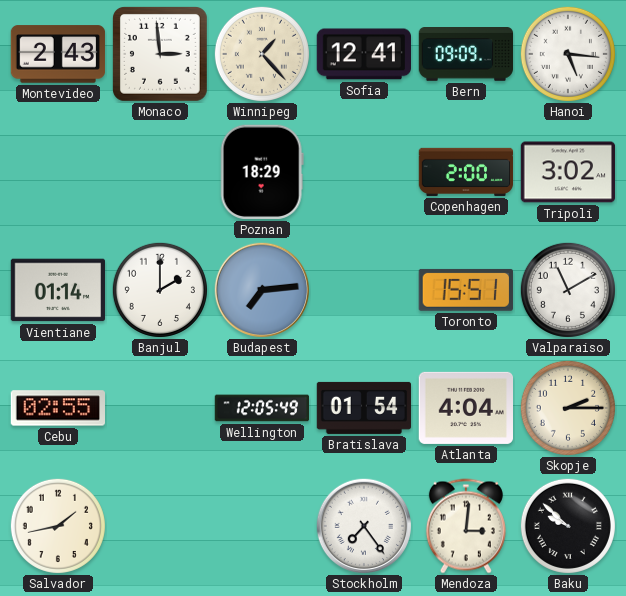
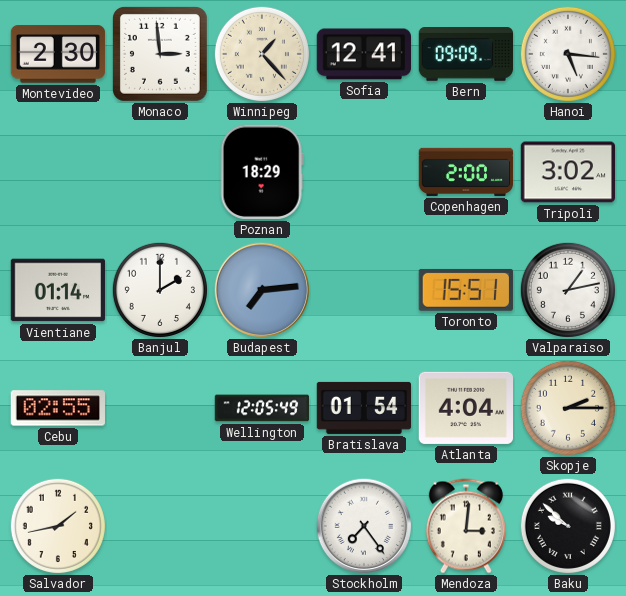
Montevideo: 2:43 -> 2:30
Valparaiso: 11:10 -> 1:13
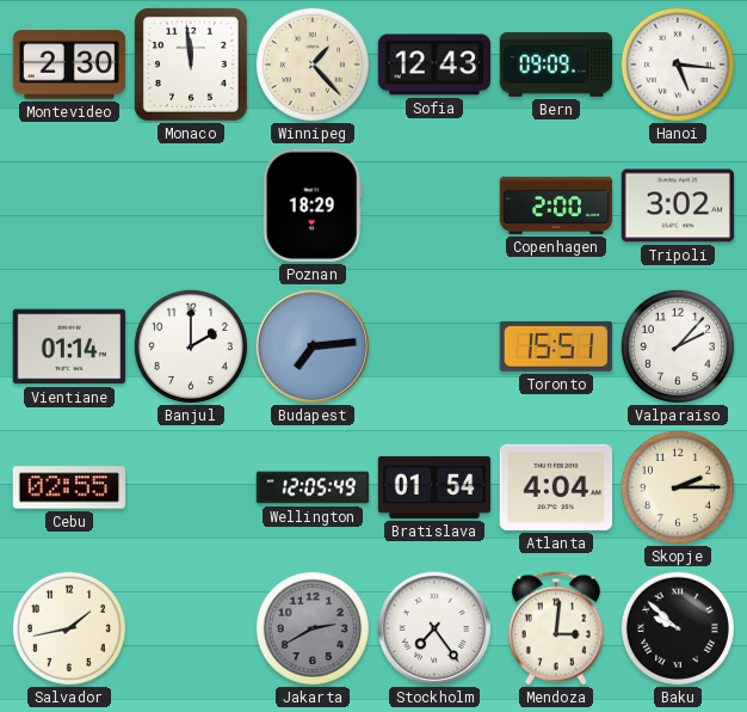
Monaco: 2:59 -> 11:59
Sofia: 12:41 -> 12:43
Valparaiso: 1:13 -> 2:07
Jakarta: none -> 2:40
